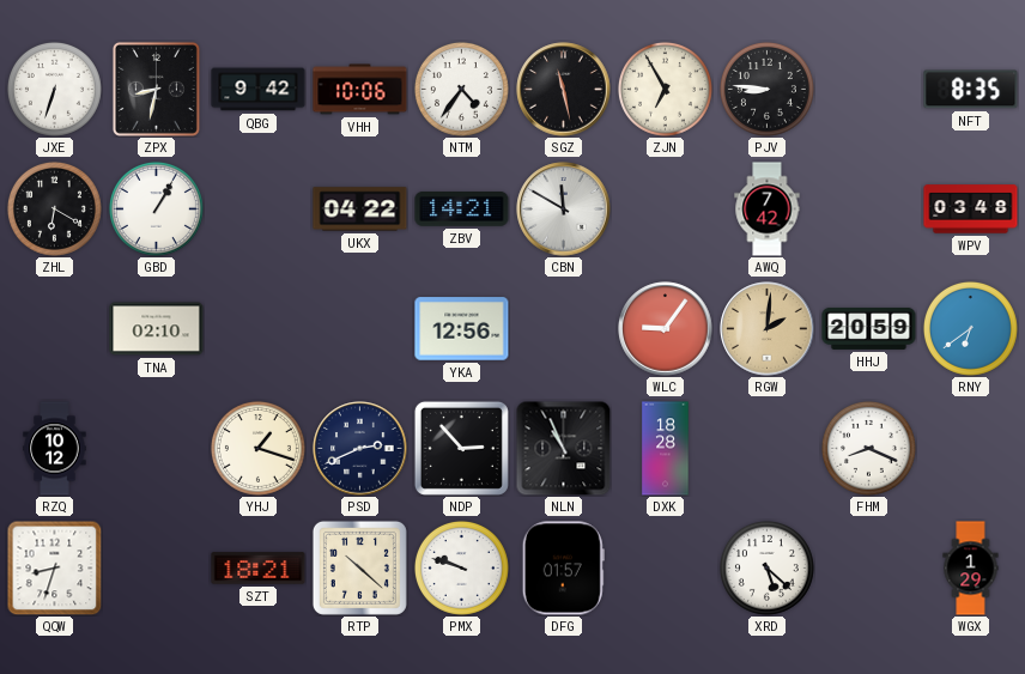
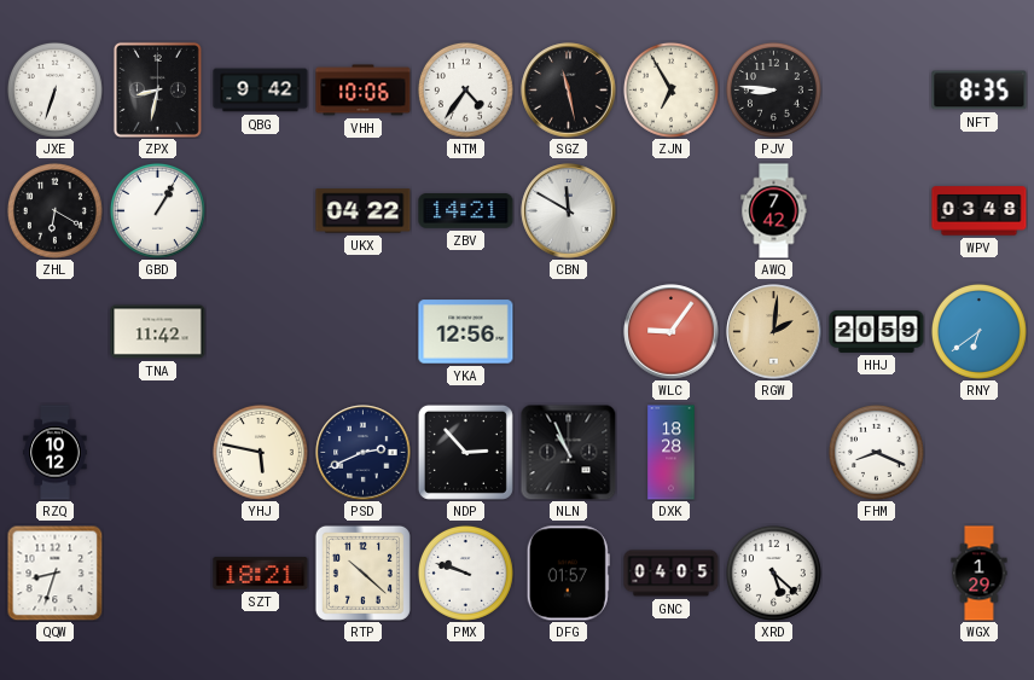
TNA: 02:10 -> 11:42
YHJ: 1:18 -> 5:47
GNC: none -> 04:05
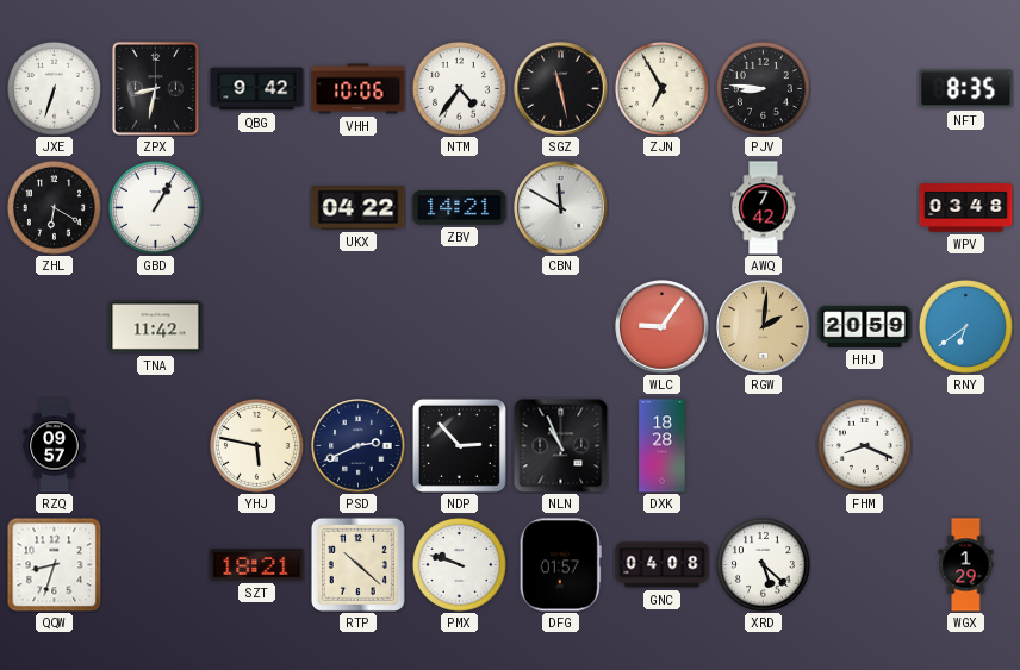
YKA: 12:56 -> none
RZQ: 10:12 -> 09:57
GNC: 04:05 -> 04:08
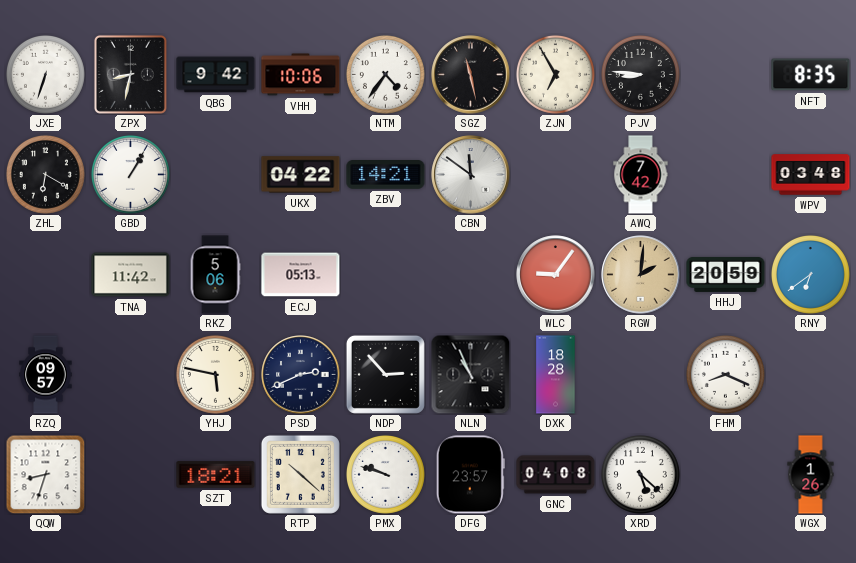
CBN: 11:50 -> 11:51
RKZ: none -> 5:06
ECJ: none -> 05:13
DFG: 01:57 -> 23:57
WGX: 1:29 -> 1:26
